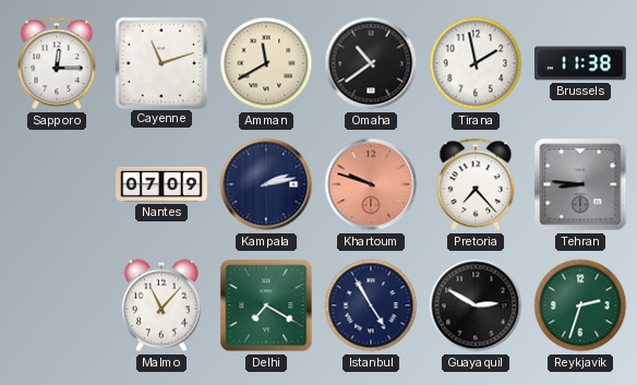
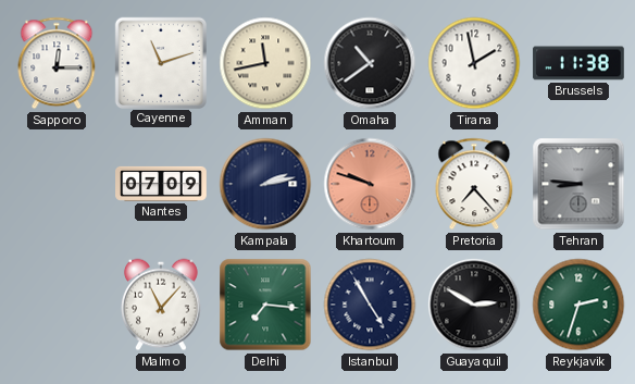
Amman: 11:40 -> 11:43
Delhi: 7:20 -> 7:16
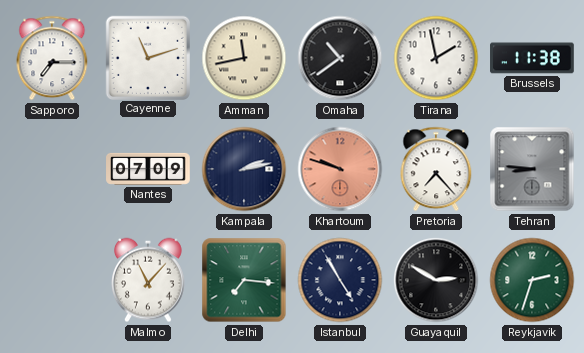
Sapporo: 12:15 -> 7:15
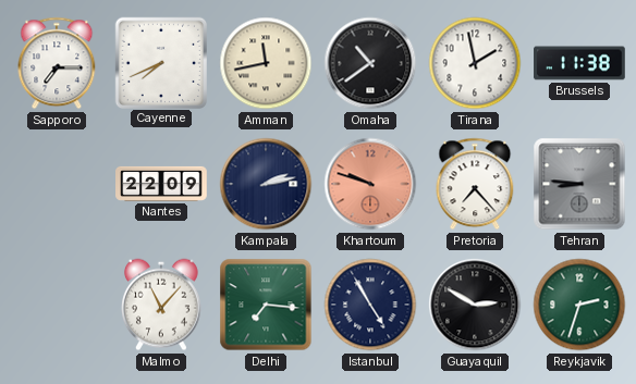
Cayenne: 11:12 -> 7:41
Nantes: 07:09 -> 22:09
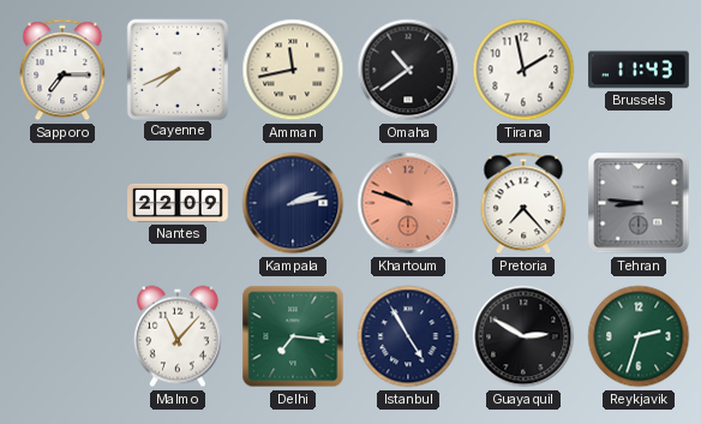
Brussels: 11:38 -> 11:43
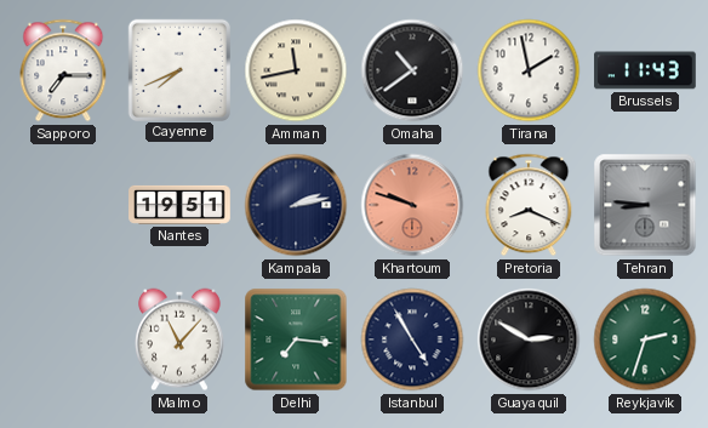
Nantes: 22:09 -> 19:51
Pretoria: 7:23 -> 8:19
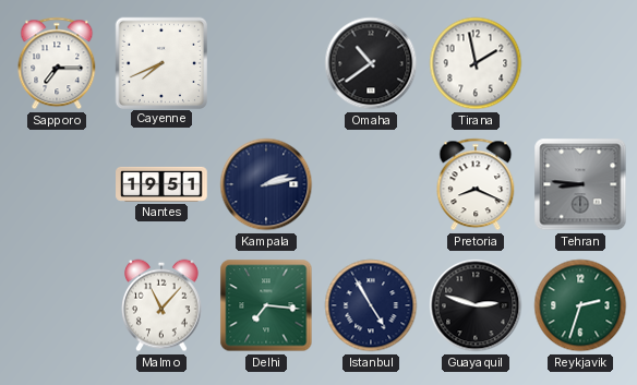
Amman: 11:43 -> none
Brussels: 11:43 -> none
Khartoum: 9:48 -> none
Guayaquil: 2:50 -> 2:48
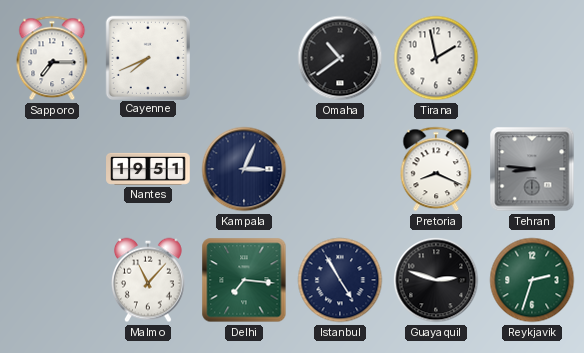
Kampala: 2:13 -> 3:04
